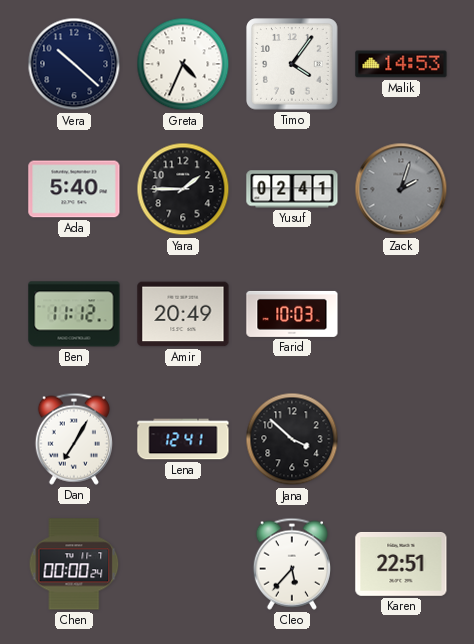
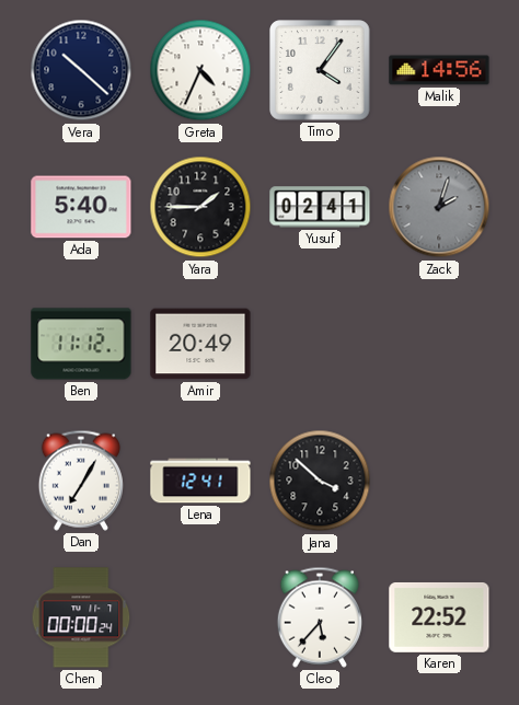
Malik: 14:53 -> 14:56
Farid: 10:03 -> none
Karen: 22:51 -> 22:52
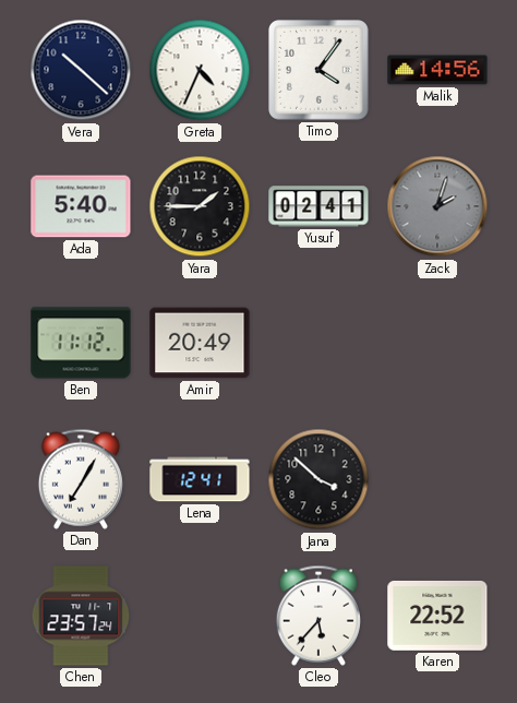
Chen: 00:00 -> 23:57
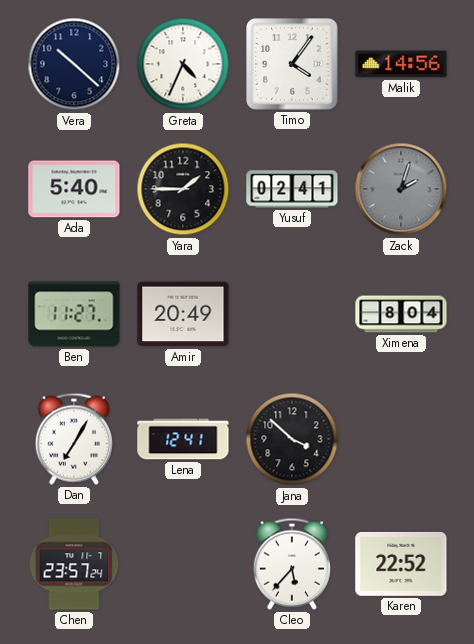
Ben: 11:12 -> 11:27
Ximena: none -> 8:04
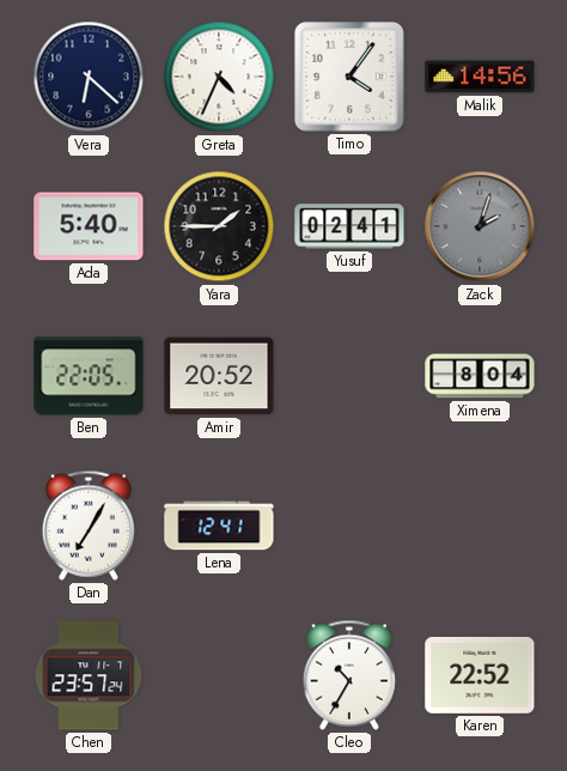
Vera: 10:22 -> 6:22
Ben: 11:27 -> 22:05
Amir: 20:49 -> 20:52
Jana: 3:52 -> none
Cleo: 5:37 -> 10:35
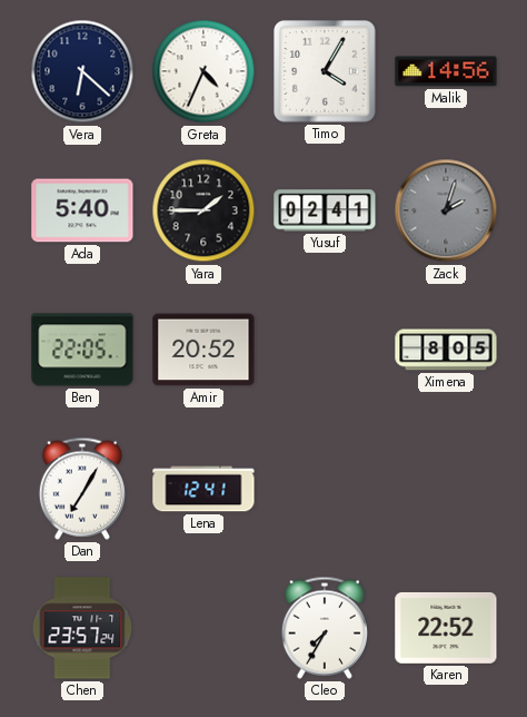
Timo: 4:06 -> 4:05
Ximena: 8:04 -> 8:05
Cleo: 10:35 -> 7:35
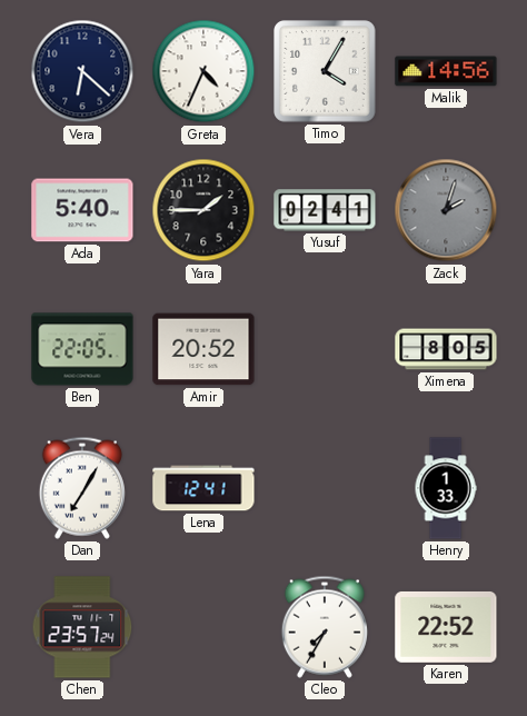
Henry: none -> 1:33
